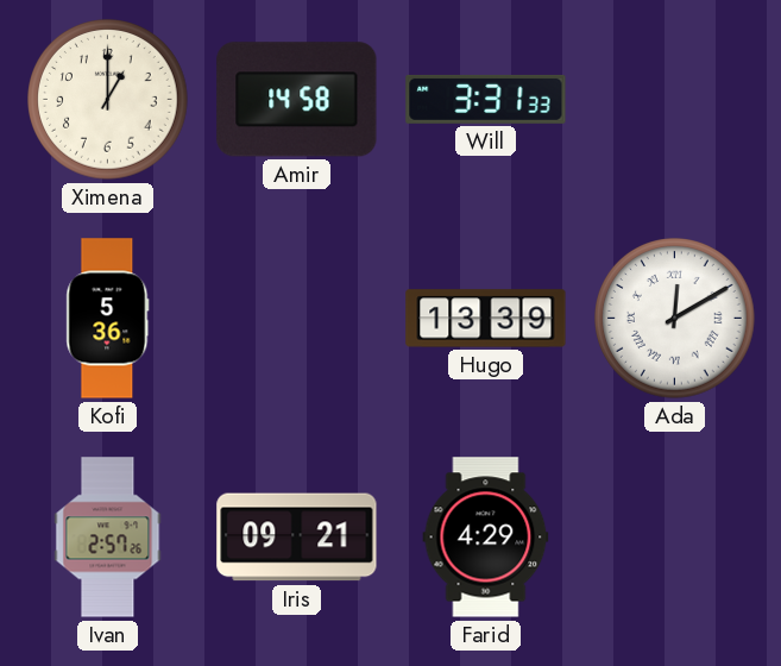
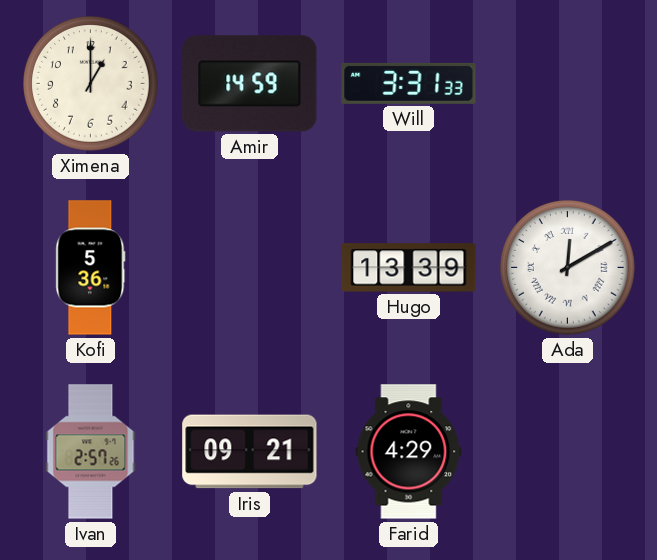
Amir: 14:58 -> 14:59
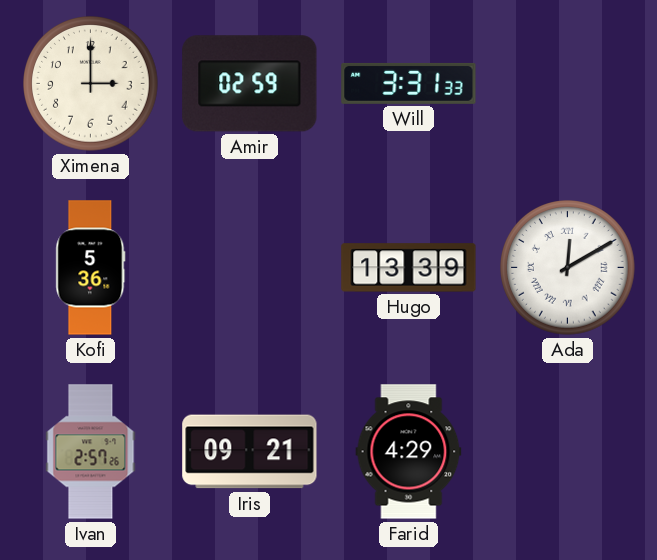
Ximena: 1:00 -> 3:00
Amir: 14:59 -> 02:59
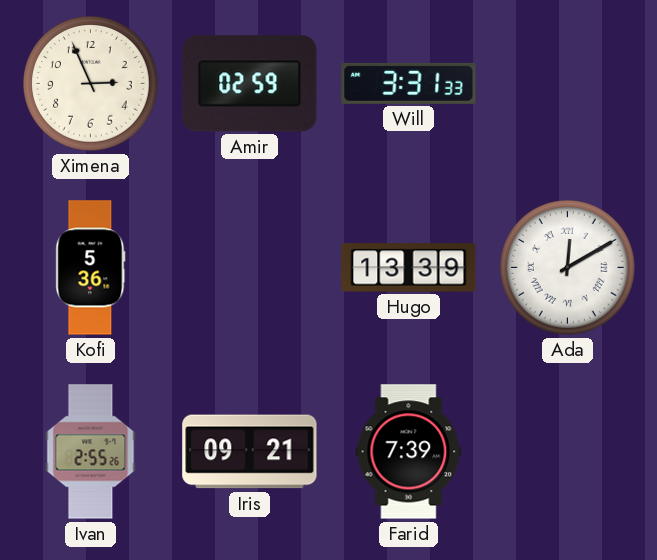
Ximena: 3:00 -> 2:56
Ivan: 2:57 -> 2:55
Farid: 4:29 -> 7:39
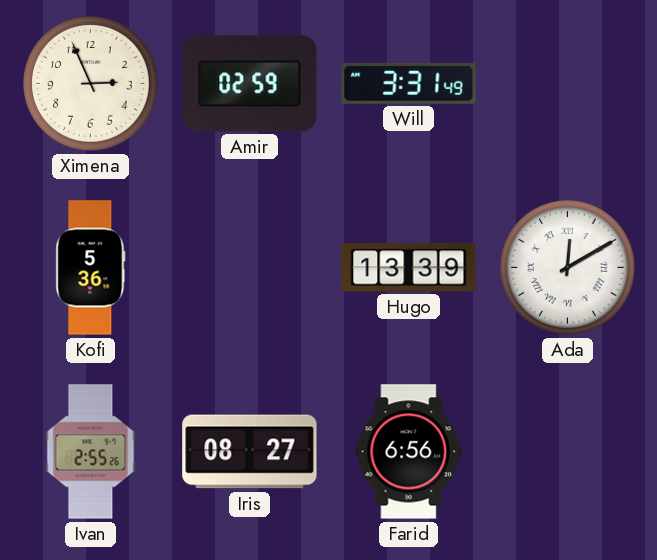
Will: 3:31:33 -> 3:31:49
Iris: 09:21 -> 08:27
Farid: 7:39 -> 6:56
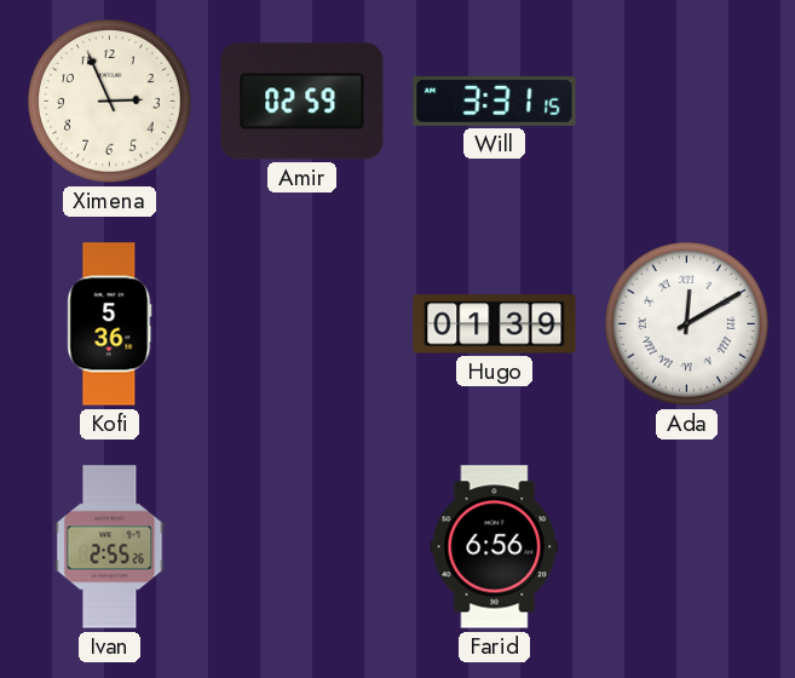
Will: 3:31:49 -> 3:31:15
Hugo: 13:39 -> 01:39
Iris: 08:27 -> none
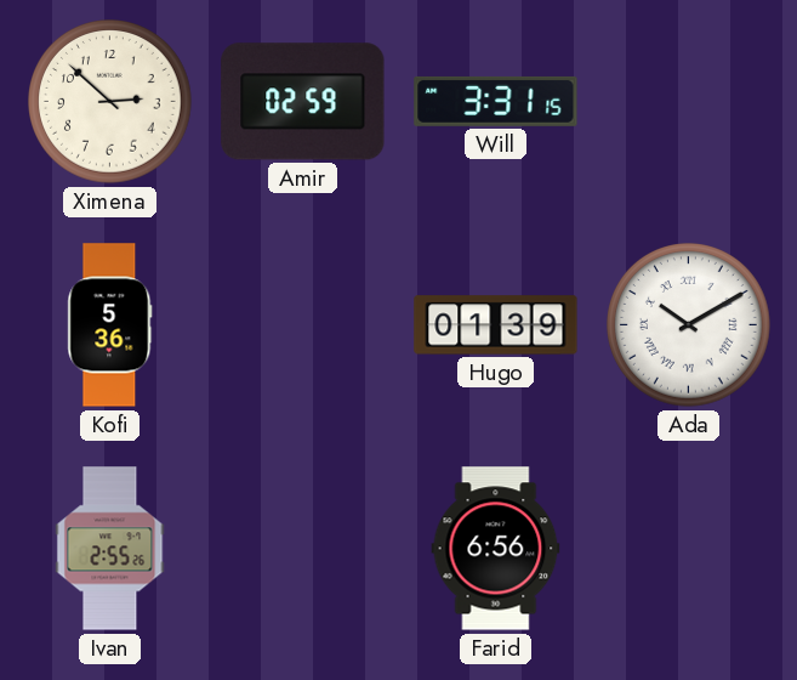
Ximena: 2:56 -> 2:52
Ada: 12:10 -> 10:10
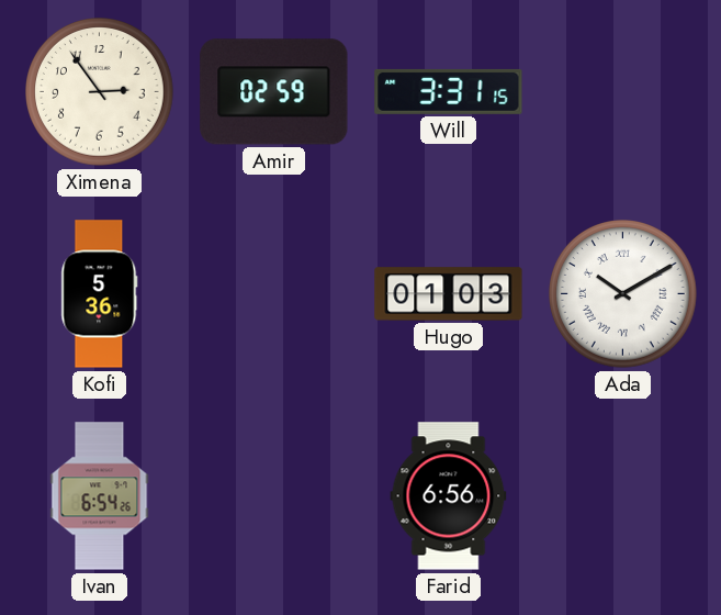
Ximena: 2:52 -> 2:54
Hugo: 01:39 -> 01:03
Ivan: 2:55 -> 6:54
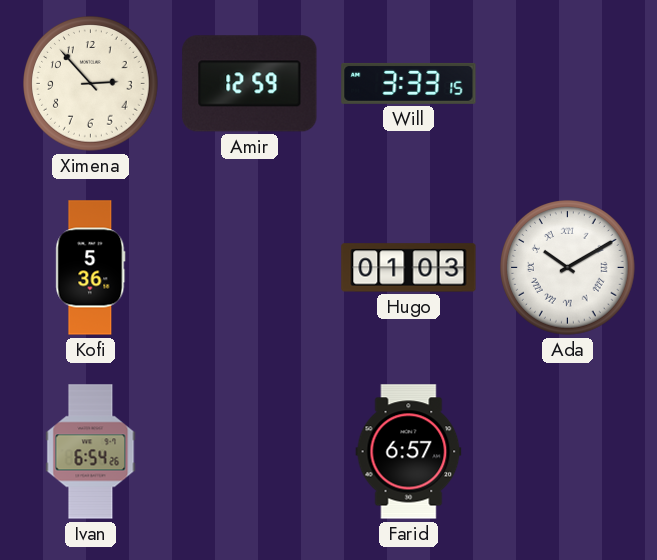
Ximena: 2:54 -> 2:53
Amir: 02:59 -> 12:59
Will: 3:31 -> 3:33
Farid: 6:56 -> 6:57
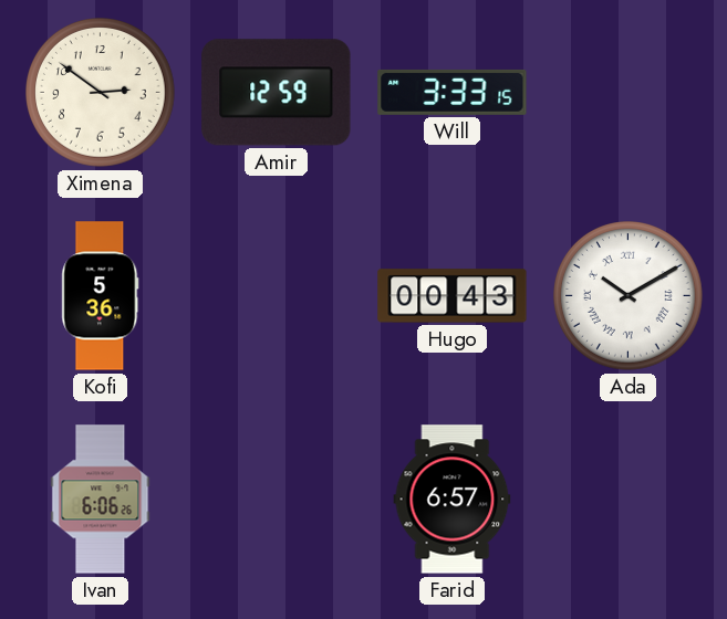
Ximena: 2:53 -> 2:51
Hugo: 01:03 -> 00:43
Ivan: 6:54 -> 6:06
